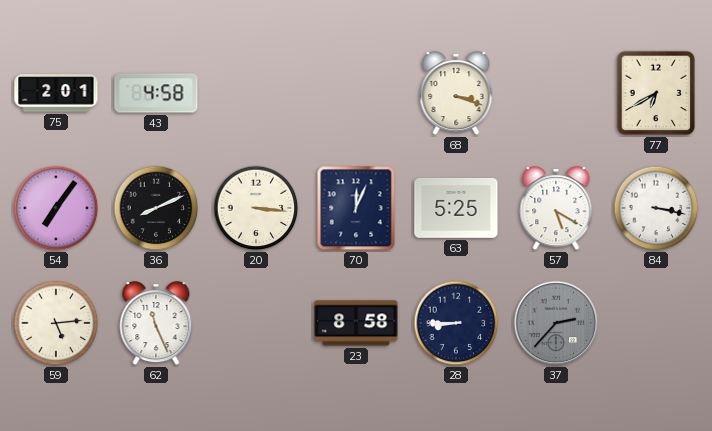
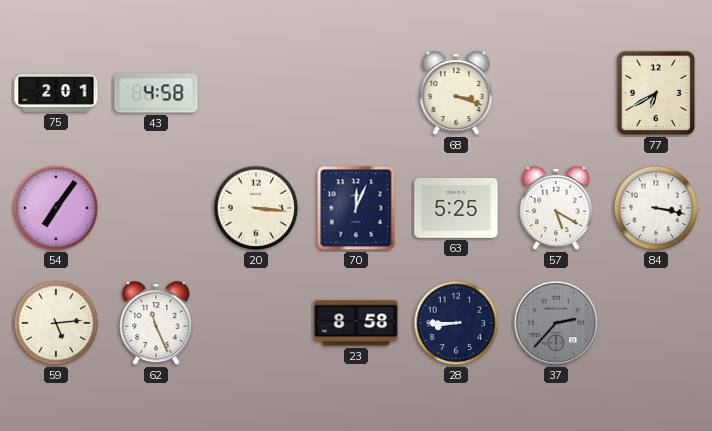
36: 8:11 -> none
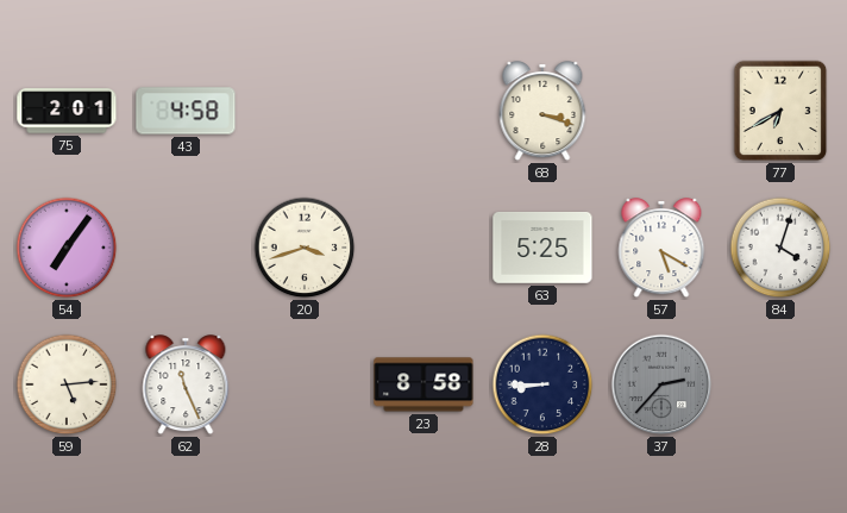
20: 3:16 -> 3:42
70: 12:04 -> none
84: 3:17 -> 4:03
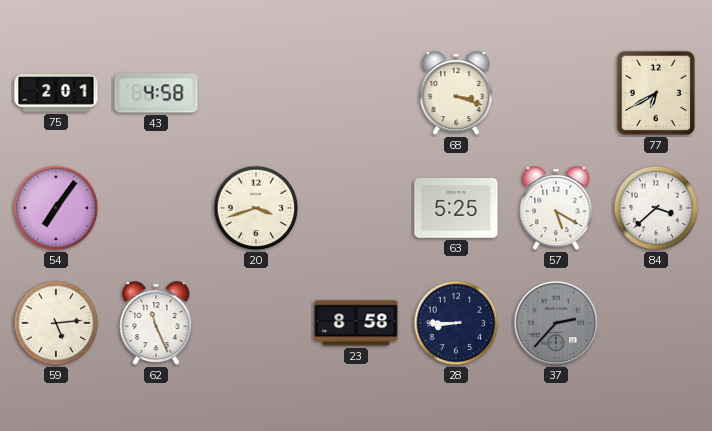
84: 4:03 -> 3:38
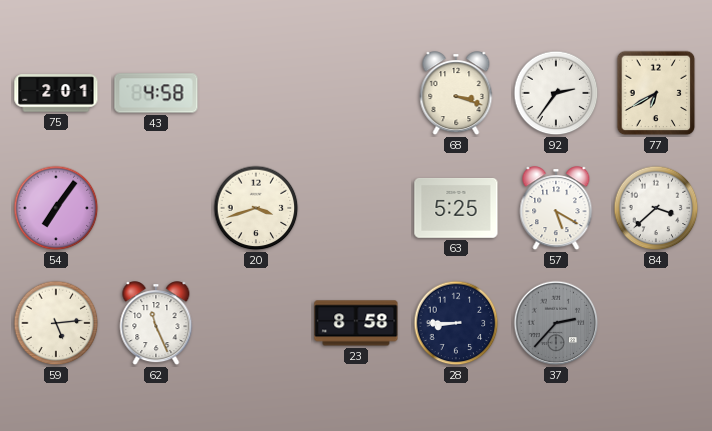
92: none -> 2:36
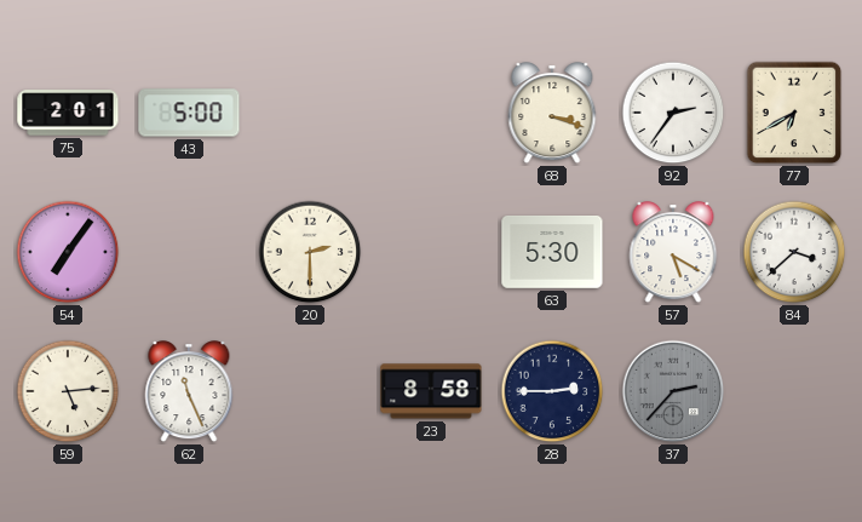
43: 4:58 -> 5:00
20: 3:42 -> 2:30
63: 5:25 -> 5:30
28: 8:45 -> 2:45
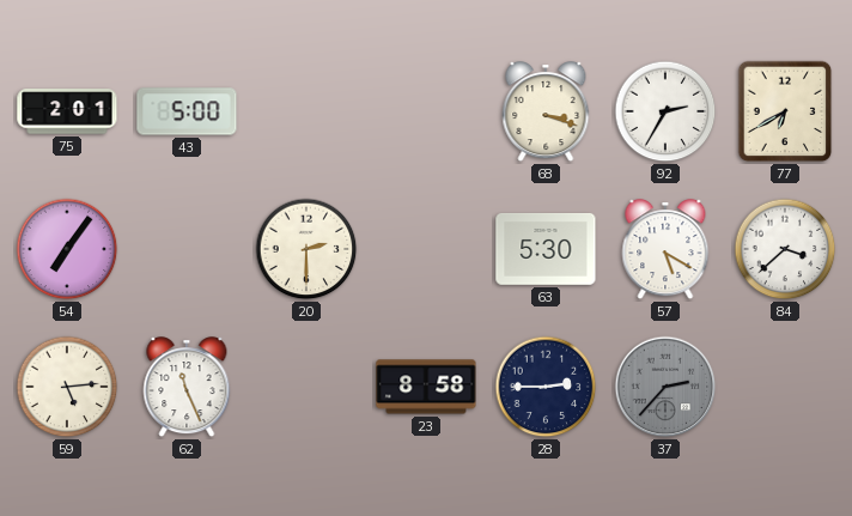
92: 2:36 -> 2:35
